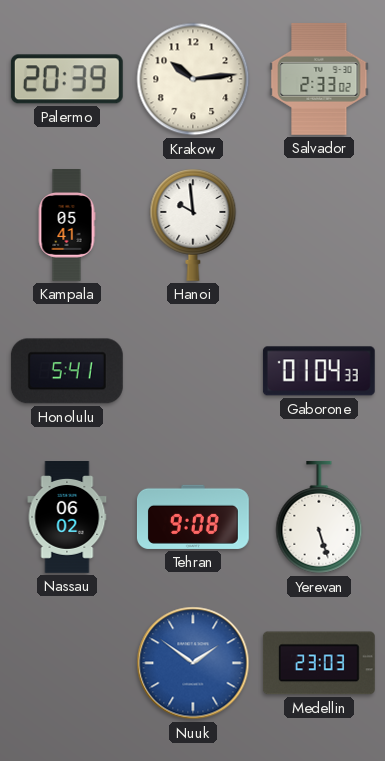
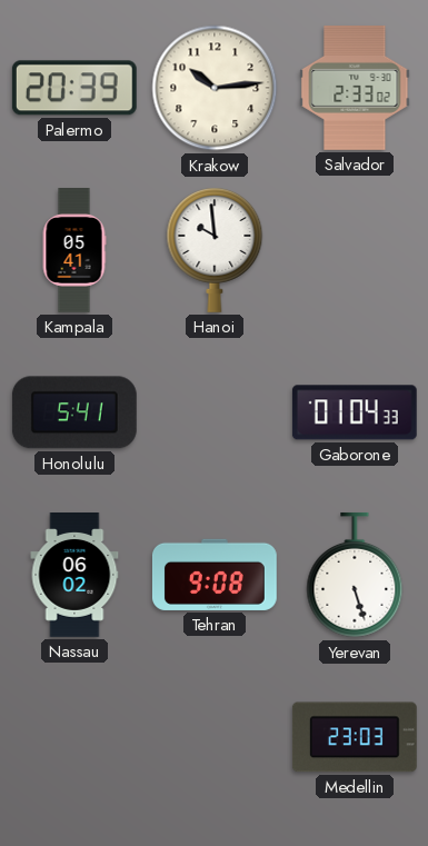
Nuuk: 1:51 -> none
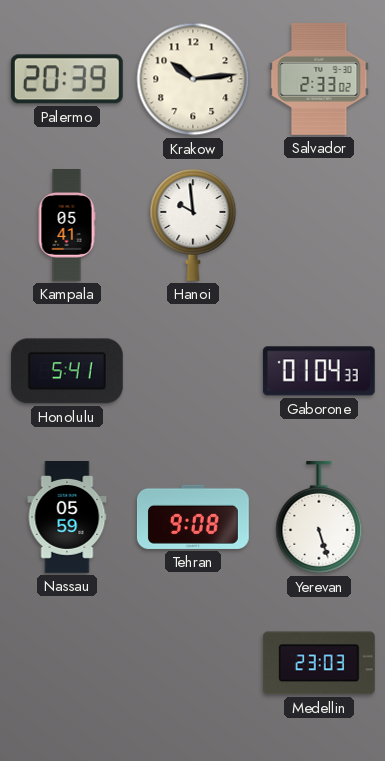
Nassau: 06:02 -> 05:59
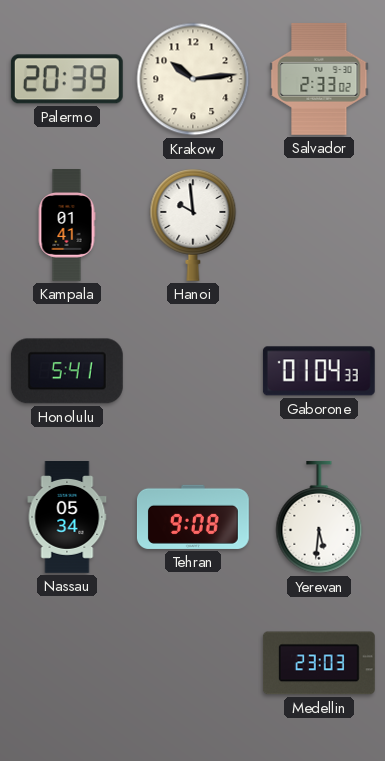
Kampala: 05:41 -> 01:41
Nassau: 05:59 -> 05:34
Yerevan: 5:27 -> 5:31
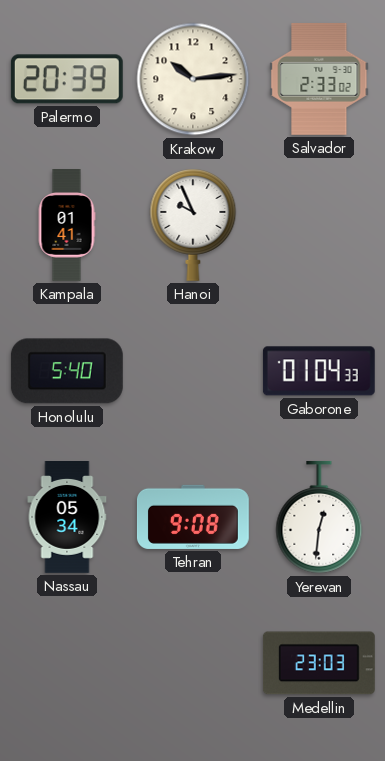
Hanoi: 9:59 -> 9:56
Honolulu: 5:41 -> 5:40
Yerevan: 5:31 -> 12:31
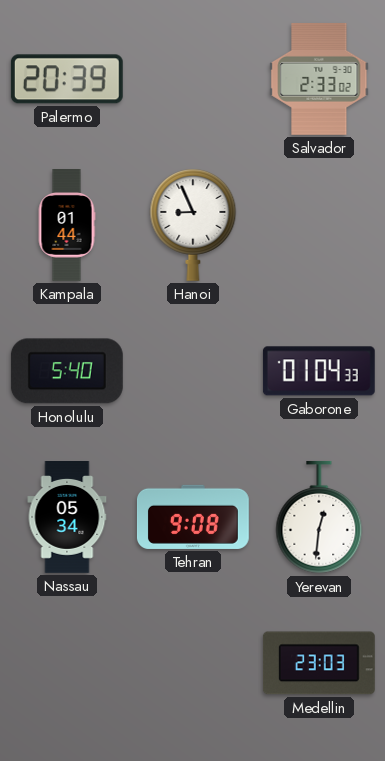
Krakow: 10:14 -> none
Kampala: 01:41 -> 01:44
Hanoi: 9:56 -> 8:56
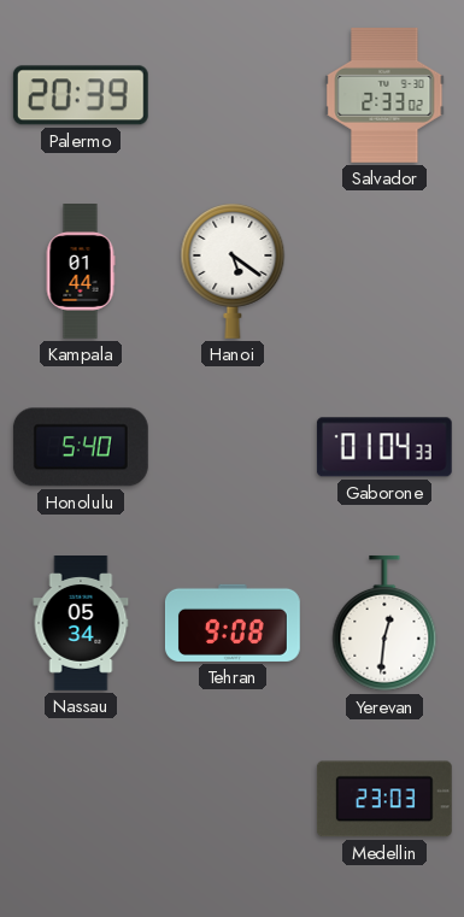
Hanoi: 8:56 -> 5:21
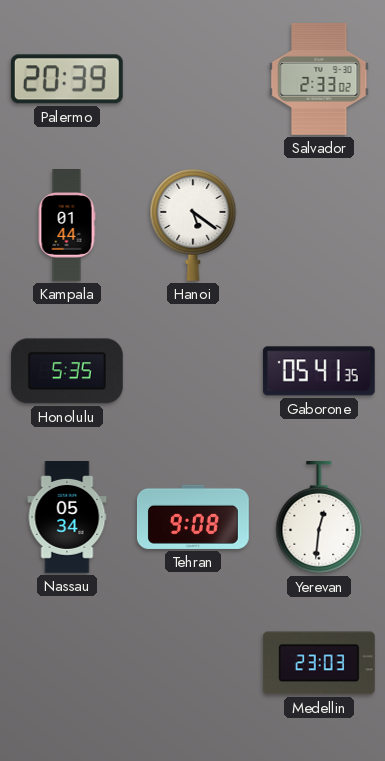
Honolulu: 5:40 -> 5:35
Gaborone: 01:04 -> 05:41
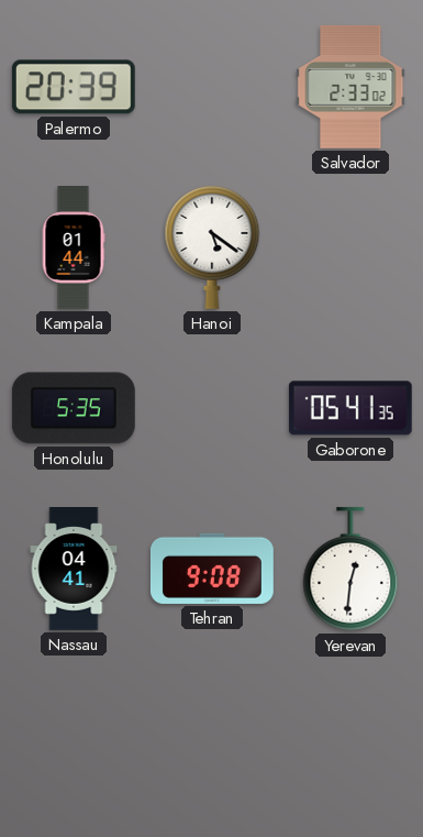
Nassau: 05:34 -> 04:41
Medellin: 23:03 -> none
